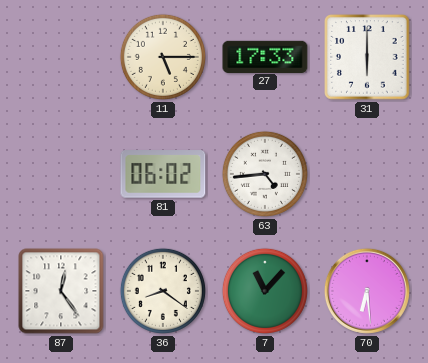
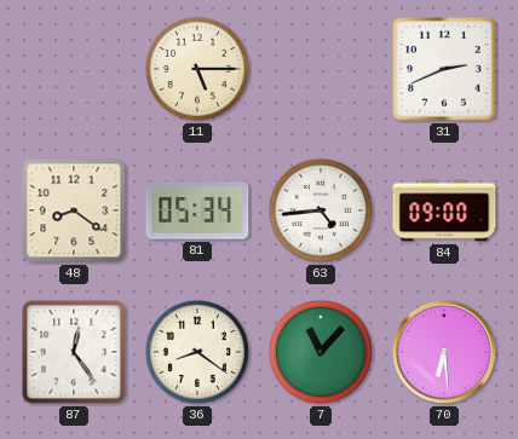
27: 17:33 -> none
31: 6:00 -> 2:41
48: none -> 8:21
81: 06:02 -> 05:34
84: none -> 09:00
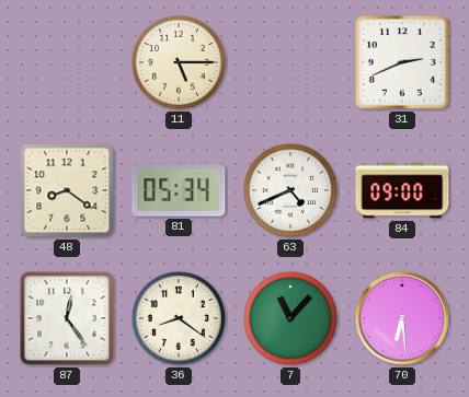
63: 4:44 -> 4:41
